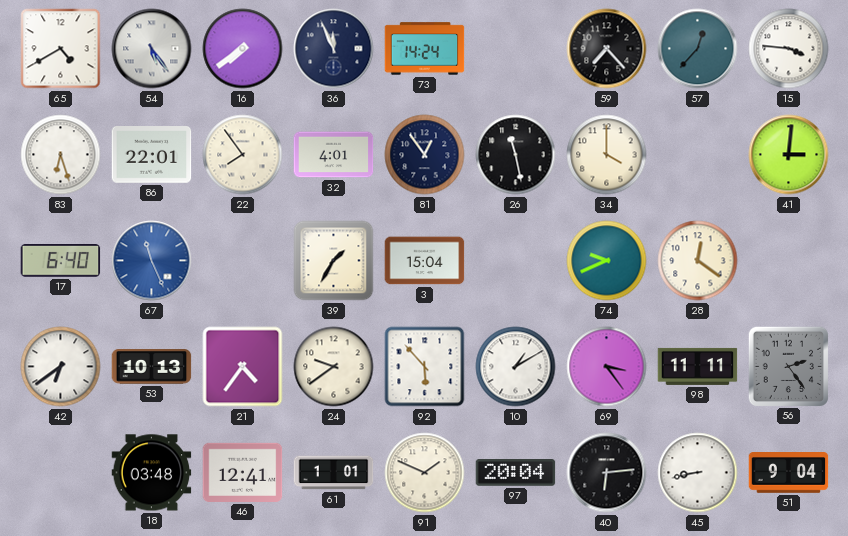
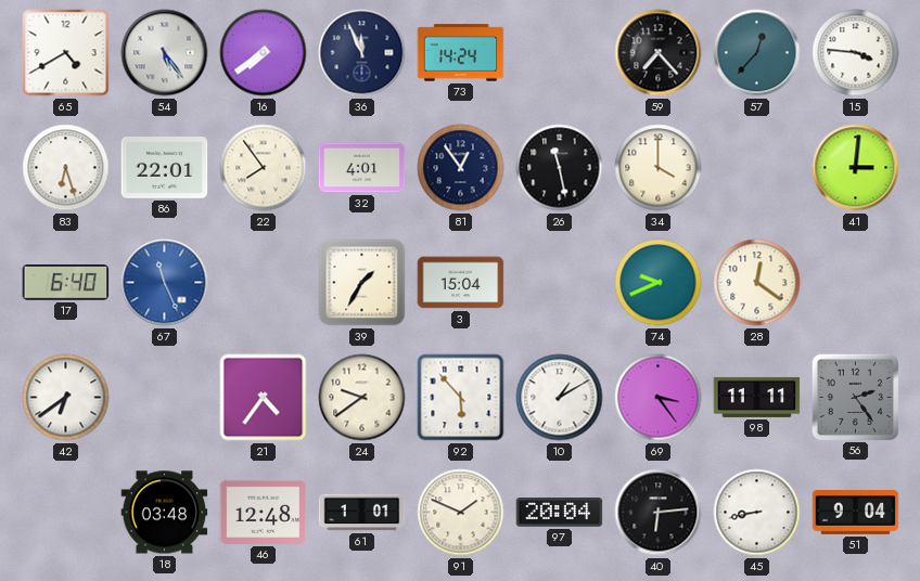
53: 10:13 -> none
46: 12:41 -> 12:48
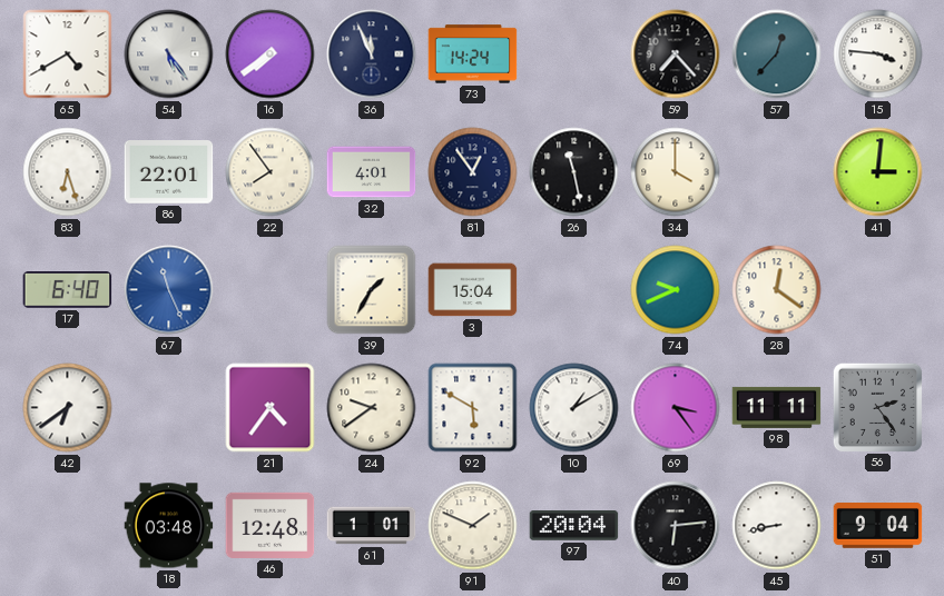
92: 5:53 -> 5:50
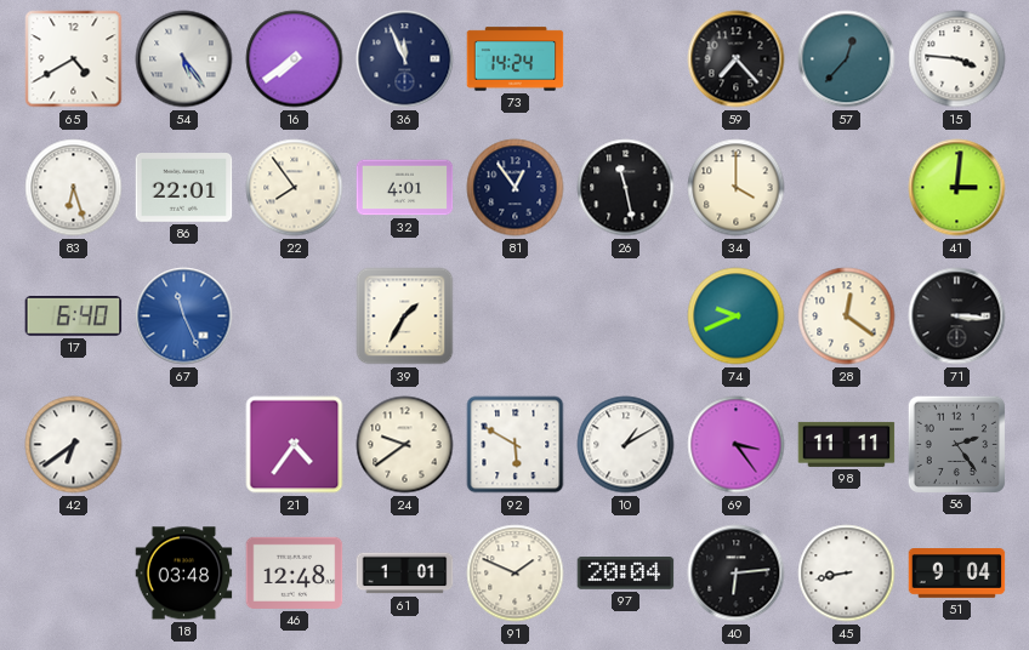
3: 15:04 -> none
71: none -> 3:16
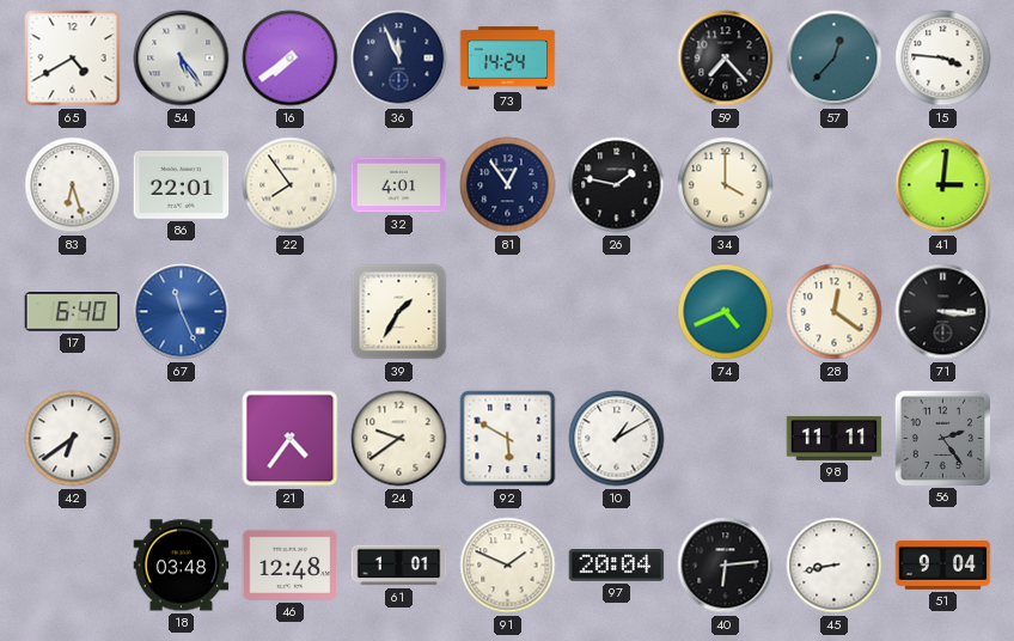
26: 11:28 -> 1:47
74: 9:41 -> 4:41
69: 3:24 -> none
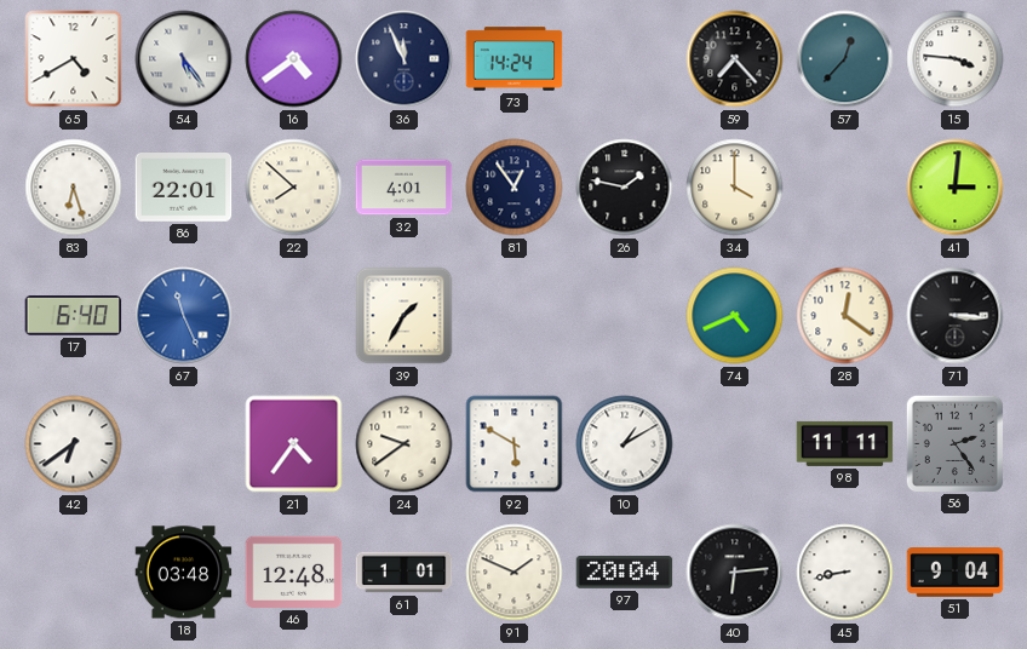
16: 7:39 -> 4:39
22: 7:54 -> 7:52
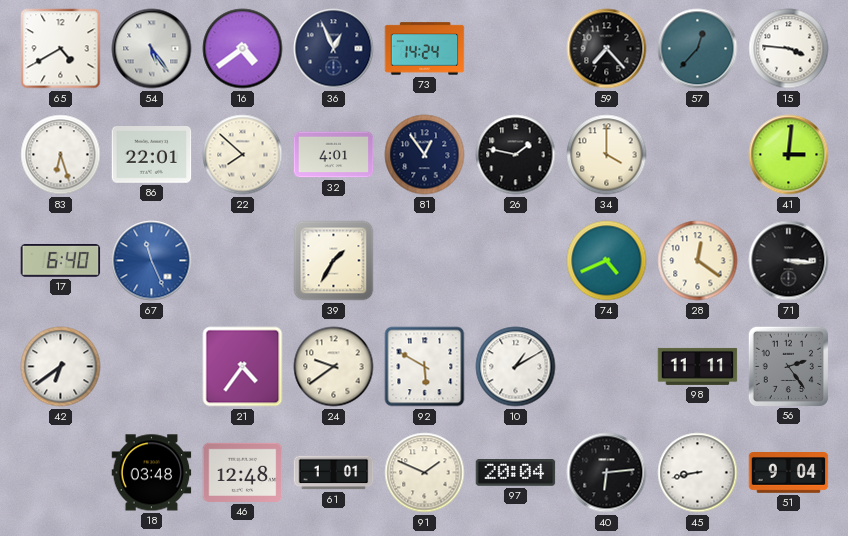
36: 11:56 -> 12:56
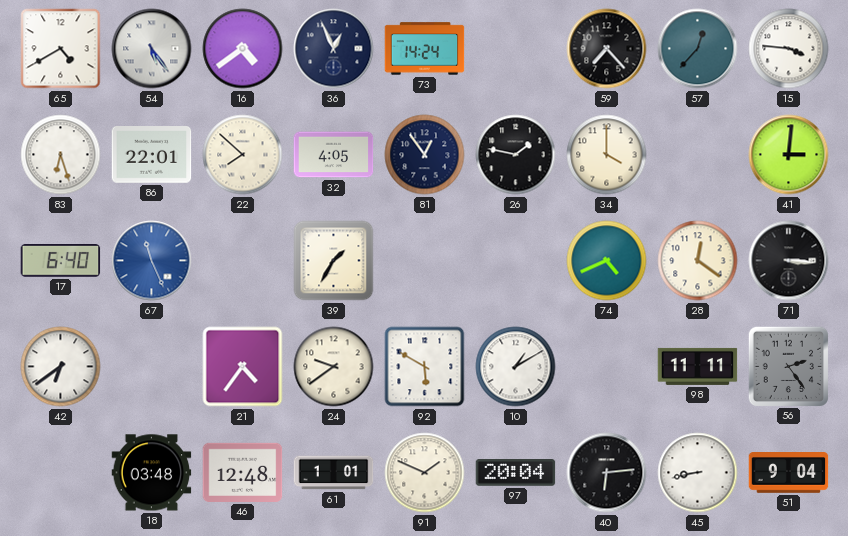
32: 4:01 -> 4:05
